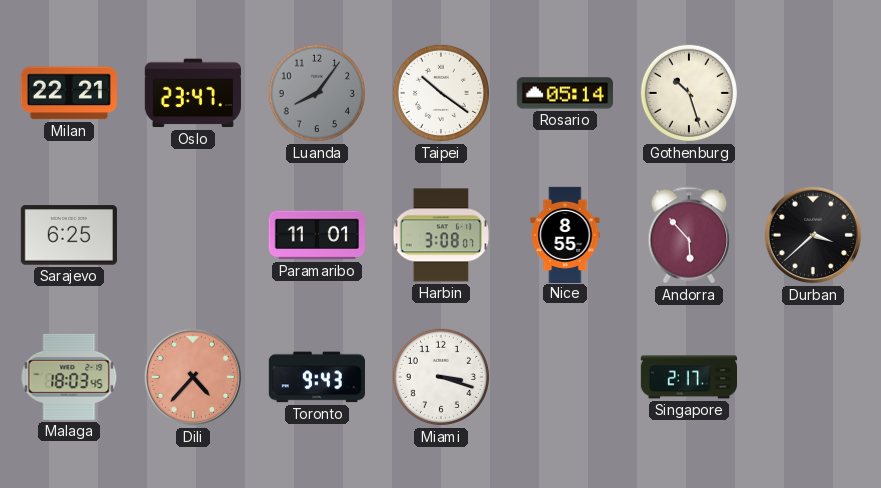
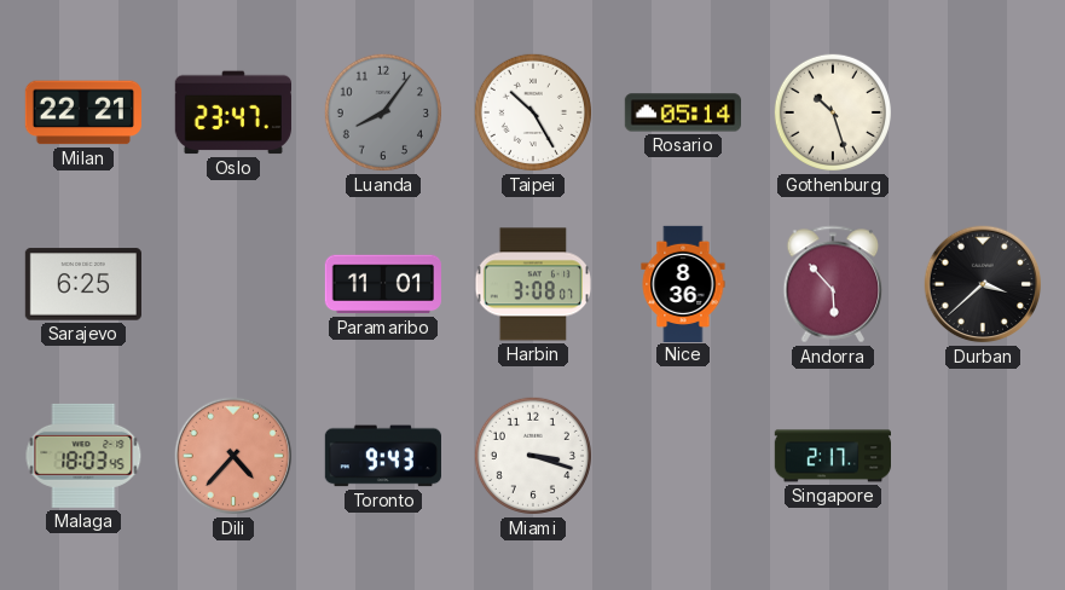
Taipei: 10:21 -> 10:25
Nice: 8:55 -> 8:36
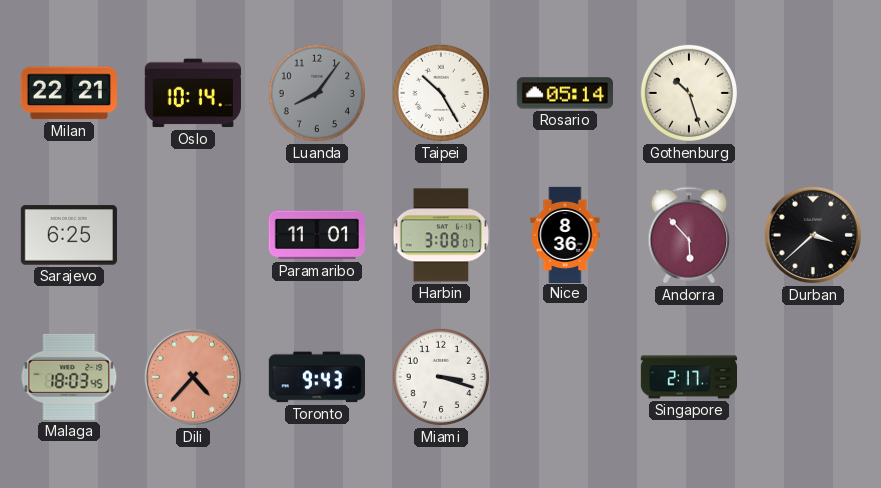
Oslo: 23:47 -> 10:14
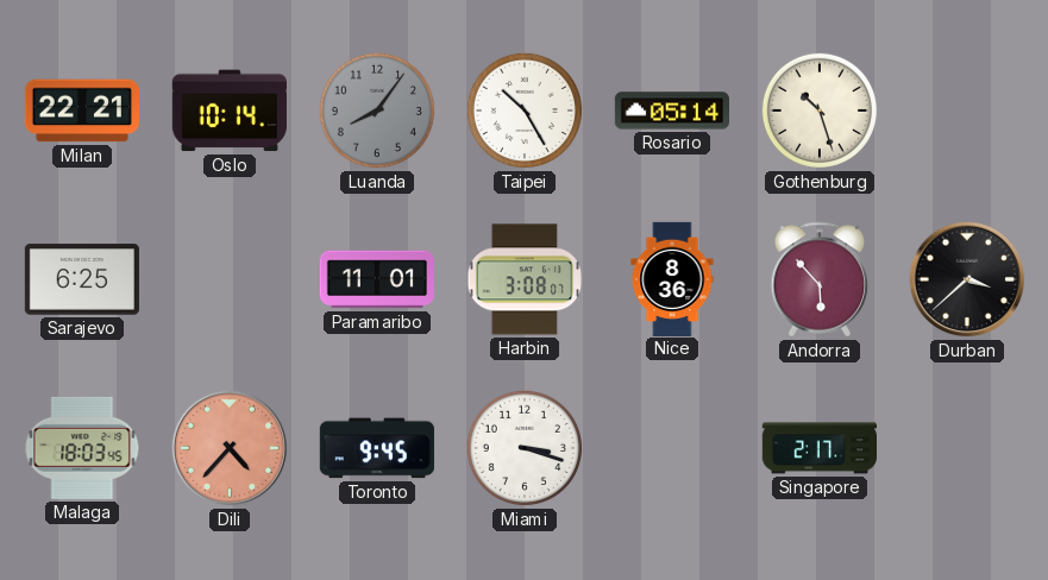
Toronto: 9:43 -> 9:45
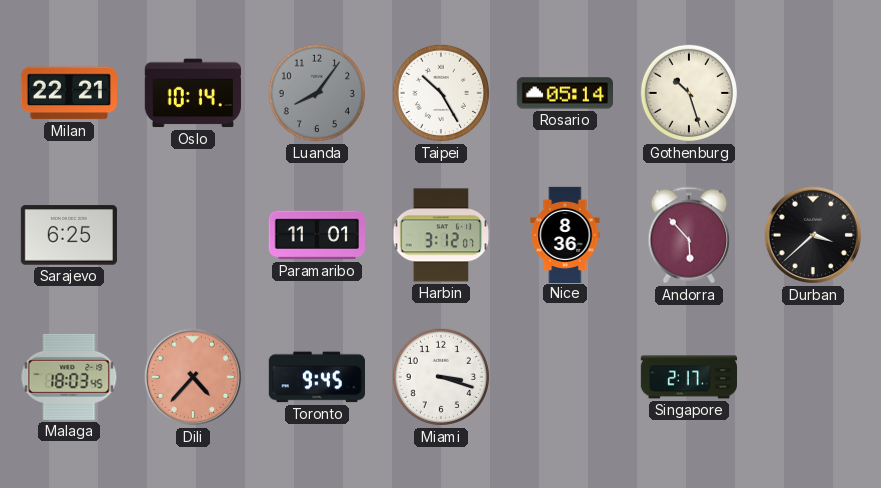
Harbin: 3:08 -> 3:12
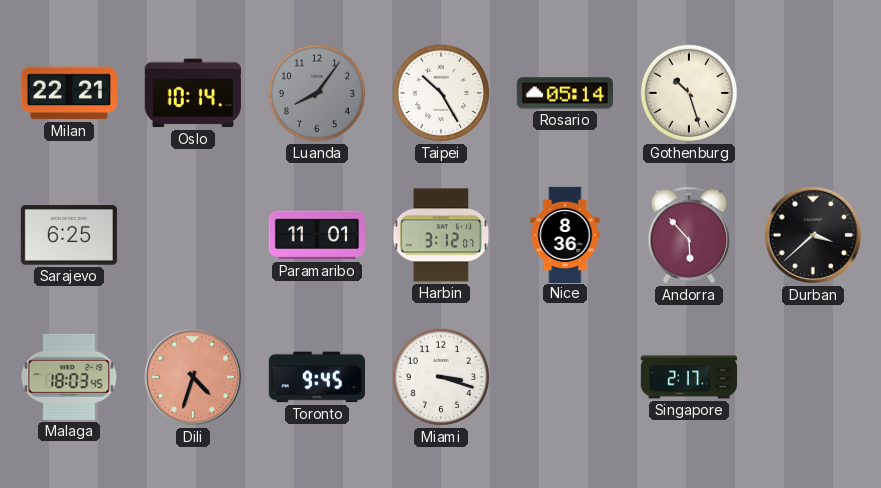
Dili: 4:37 -> 4:33
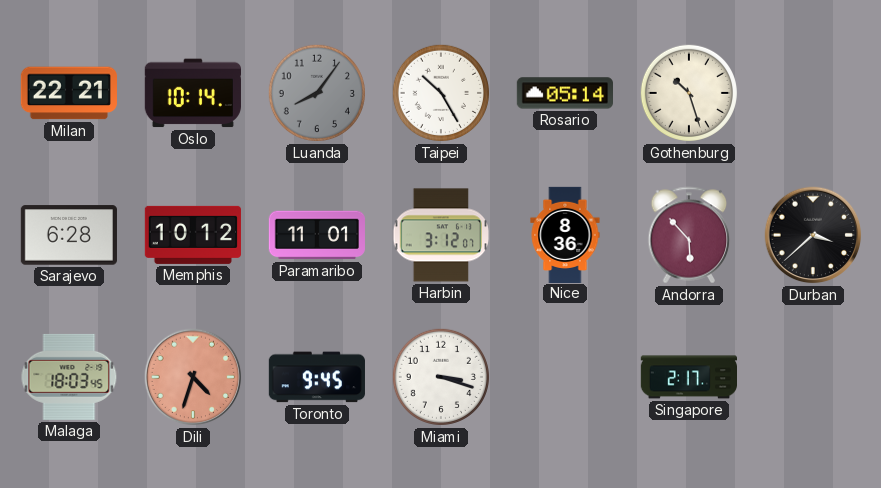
Sarajevo: 6:25 -> 6:28
Memphis: none -> 10:12
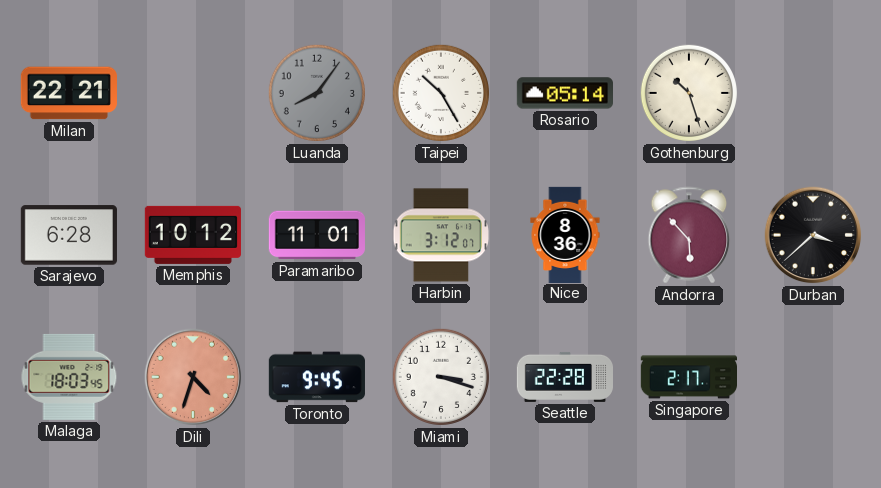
Oslo: 10:14 -> none
Seattle: none -> 22:28
